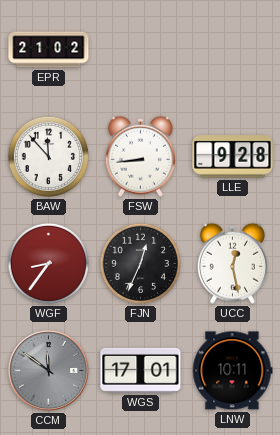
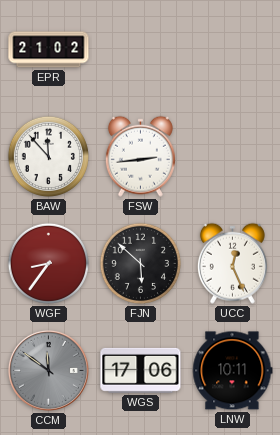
FSW: 8:44 -> 2:44
LLE: 9:28 -> none
FJN: 12:34 -> 5:52
UCC: 12:28 -> 12:26
WGS: 17:01 -> 17:06
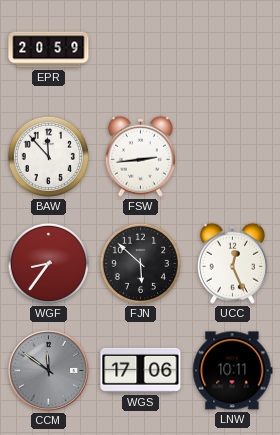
EPR: 21:02 -> 20:59
